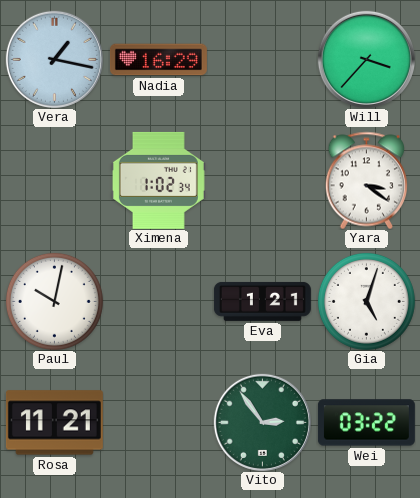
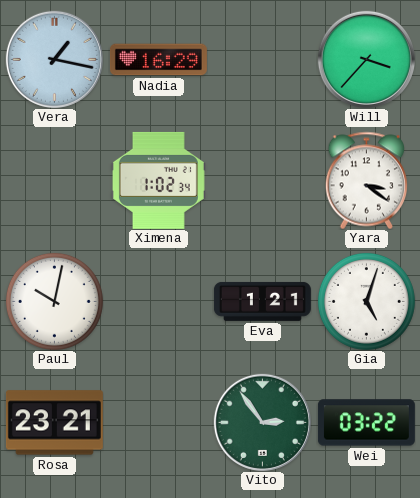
Rosa: 11:21 -> 23:21
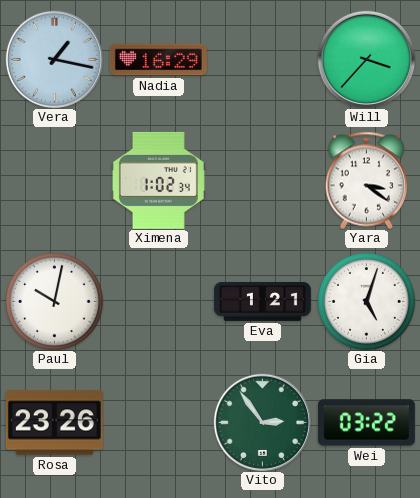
Rosa: 23:21 -> 23:26
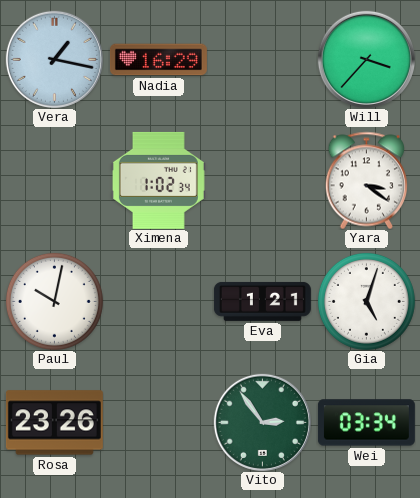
Wei: 03:22 -> 03:34
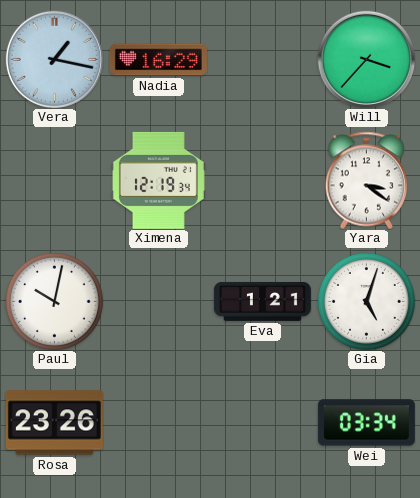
Ximena: 1:02 -> 12:19
Vito: 2:54 -> none
